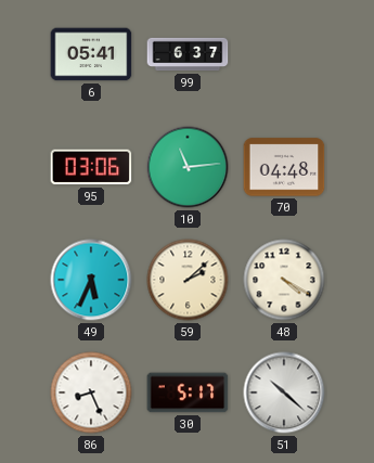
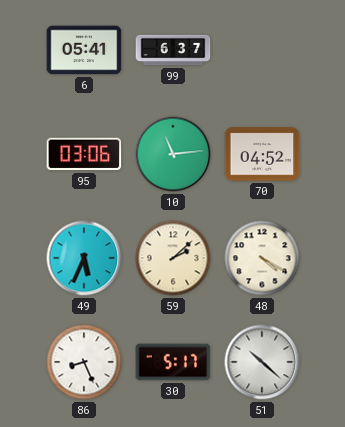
70: 04:48 -> 04:52
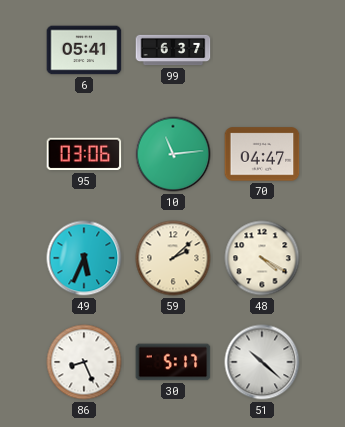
70: 04:52 -> 04:47
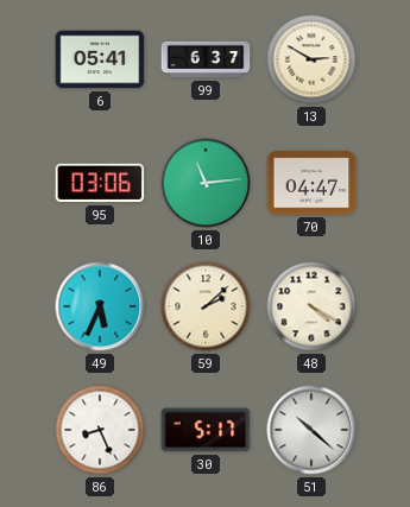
13: none -> 2:50
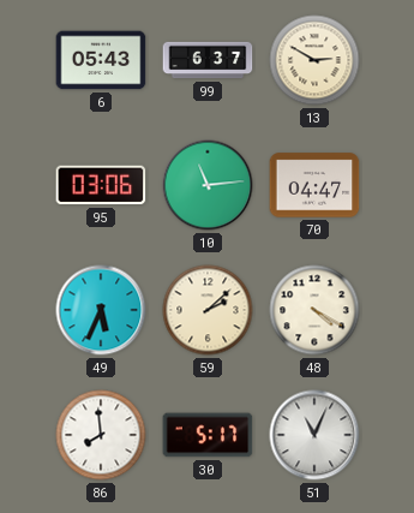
6: 05:41 -> 05:43
86: 8:26 -> 7:59
51: 10:22 -> 11:04
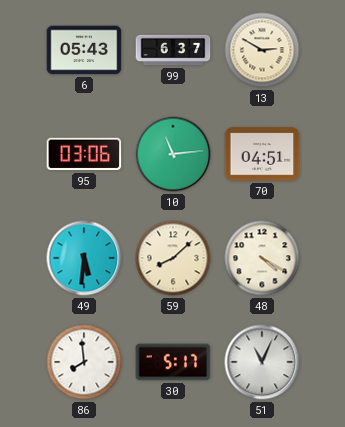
70: 04:47 -> 04:51
49: 5:34 -> 5:31
59: 2:08 -> 8:08
